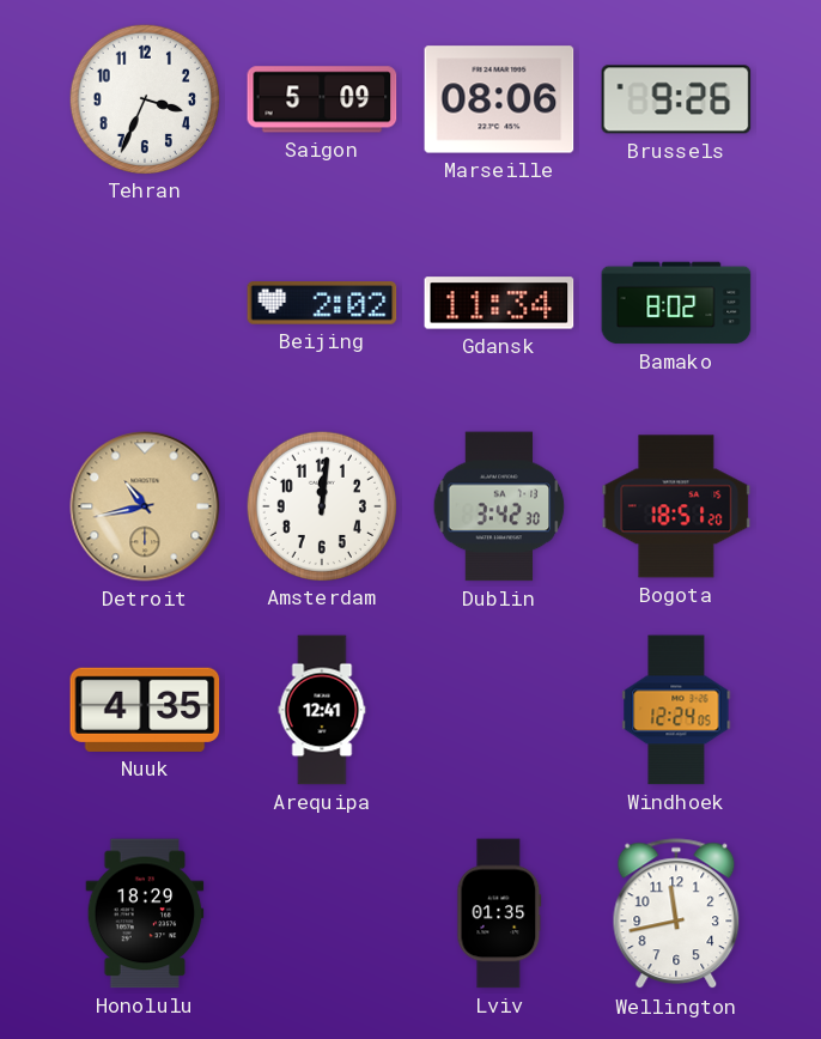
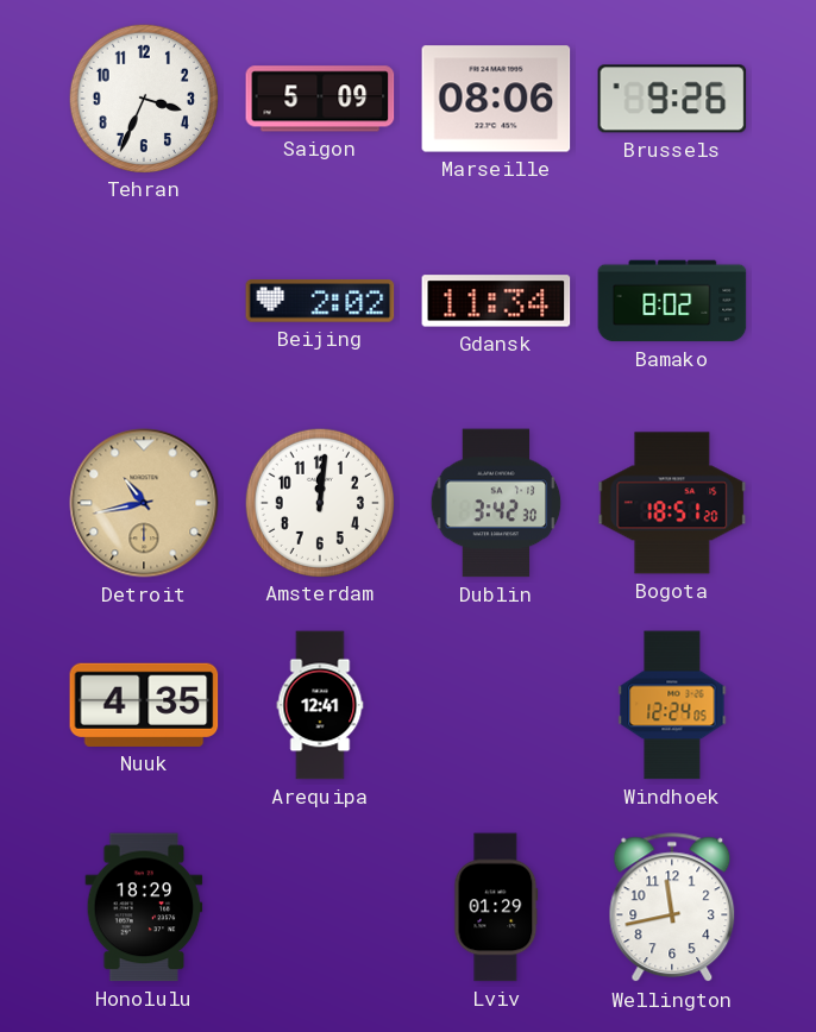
Lviv: 01:35 -> 01:29
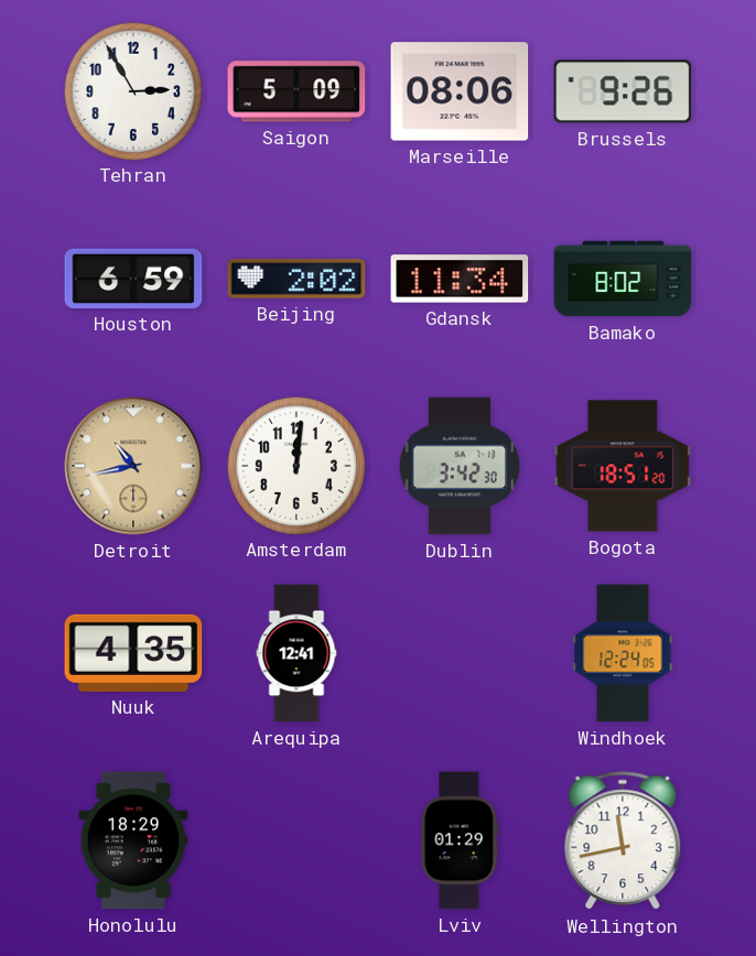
Tehran: 3:34 -> 2:55
Houston: none -> 6:59
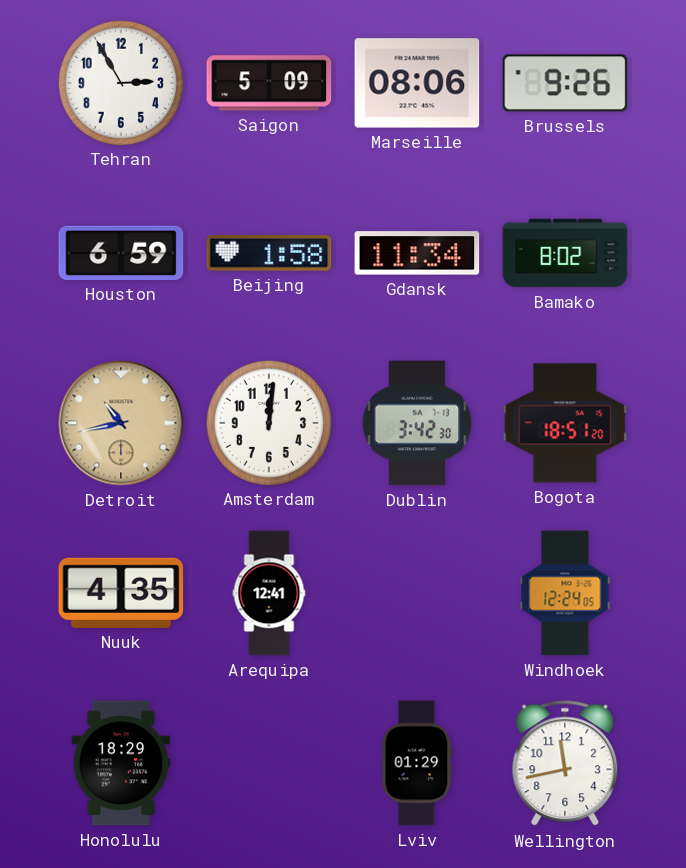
Beijing: 2:02 -> 1:58
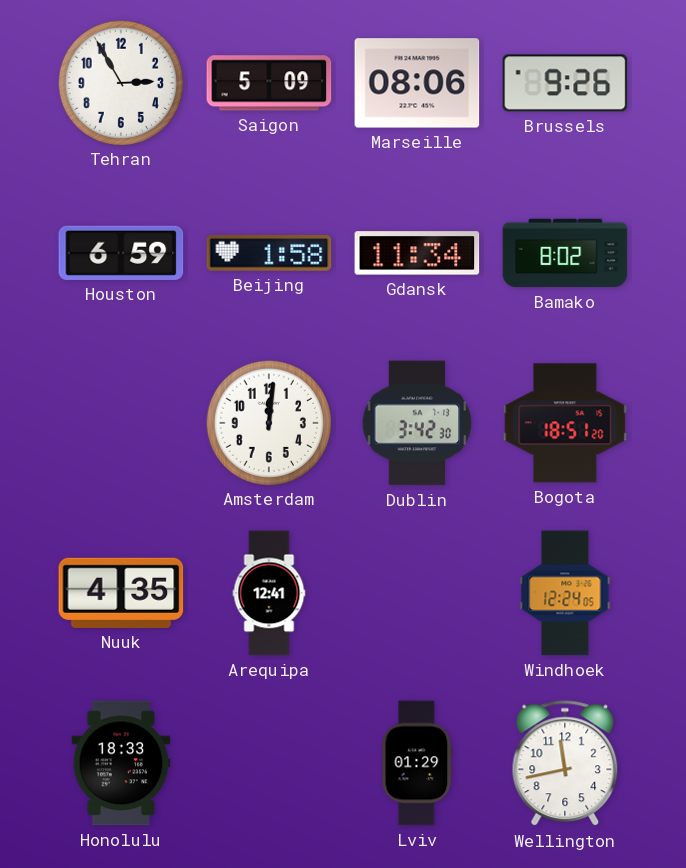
Detroit: 10:43 -> none
Honolulu: 18:29 -> 18:33
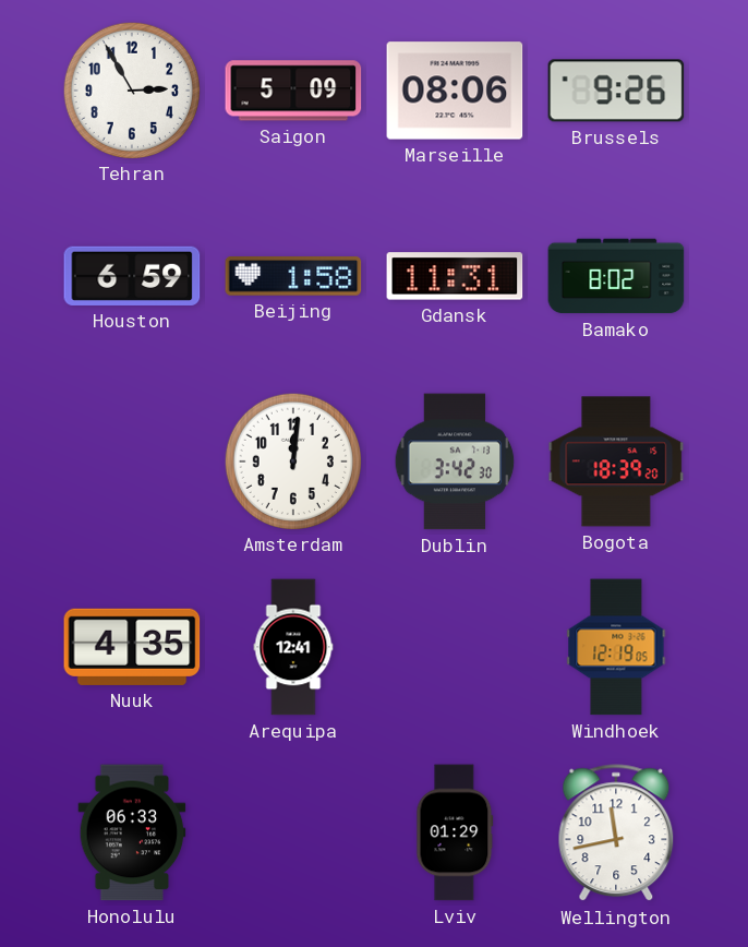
Gdansk: 11:34 -> 11:31
Bogota: 18:51 -> 18:39
Windhoek: 12:24 -> 12:19
Honolulu: 18:33 -> 06:33
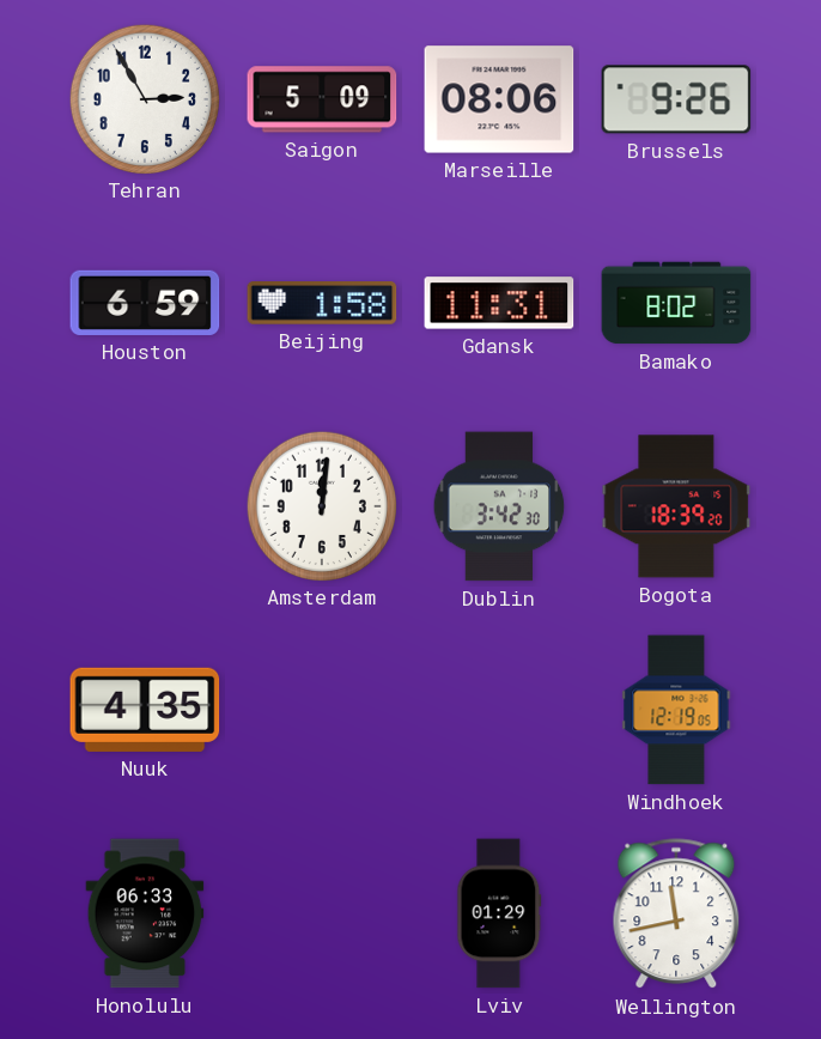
Arequipa: 12:41 -> none
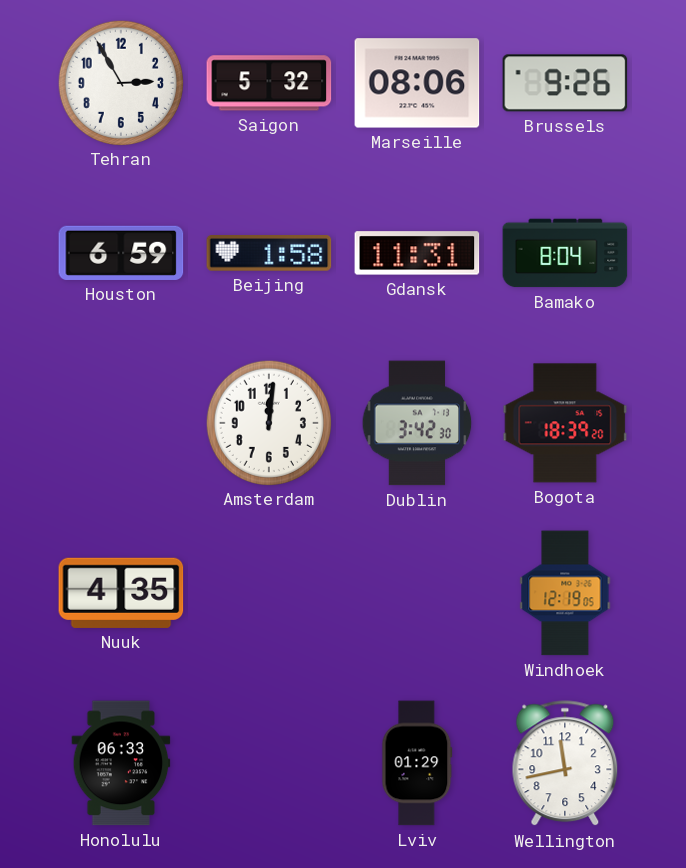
Saigon: 5:09 -> 5:32
Bamako: 8:02 -> 8:04
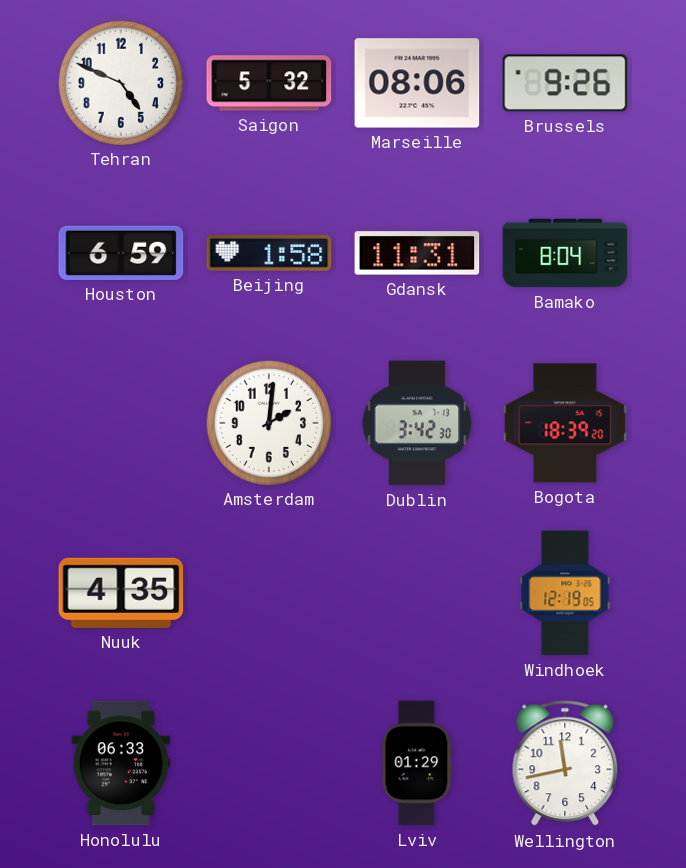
Tehran: 2:55 -> 4:49
Amsterdam: 12:01 -> 2:01
